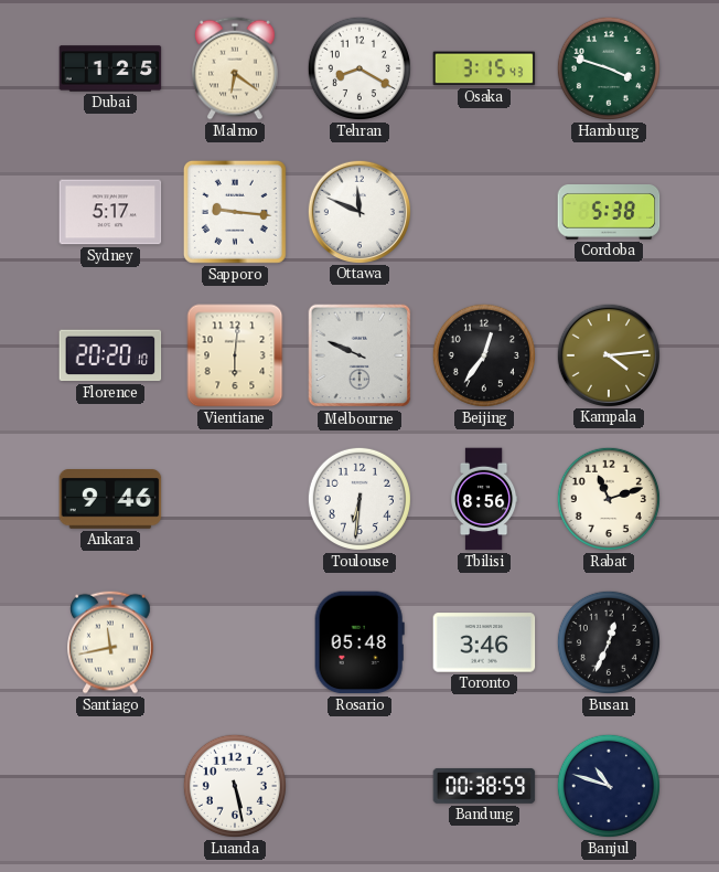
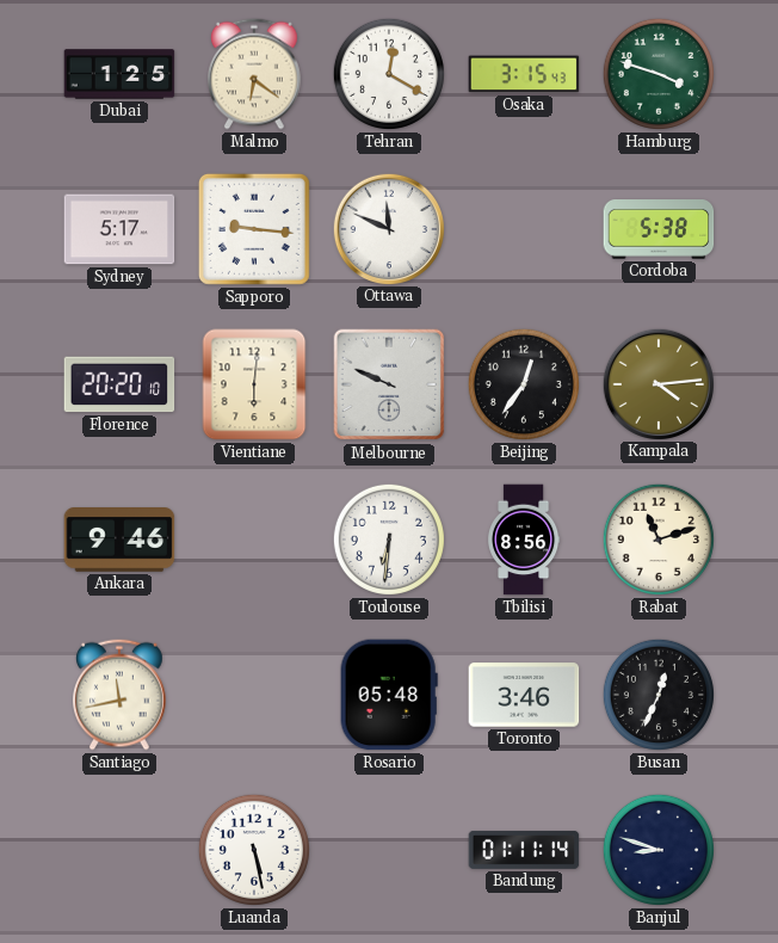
Tehran: 8:20 -> 12:20
Bandung: 00:38 -> 01:11
Banjul: 10:48 -> 8:48
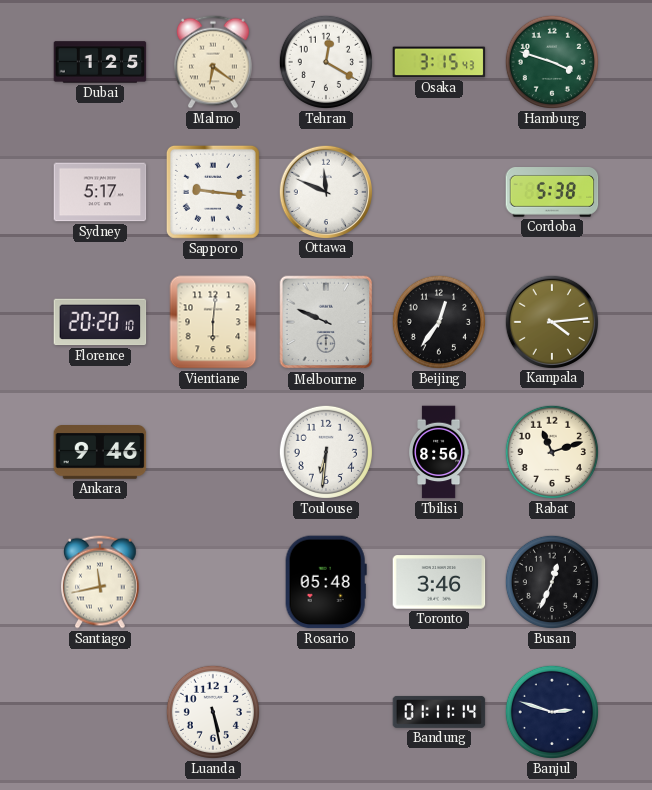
Banjul: 8:48 -> 2:48
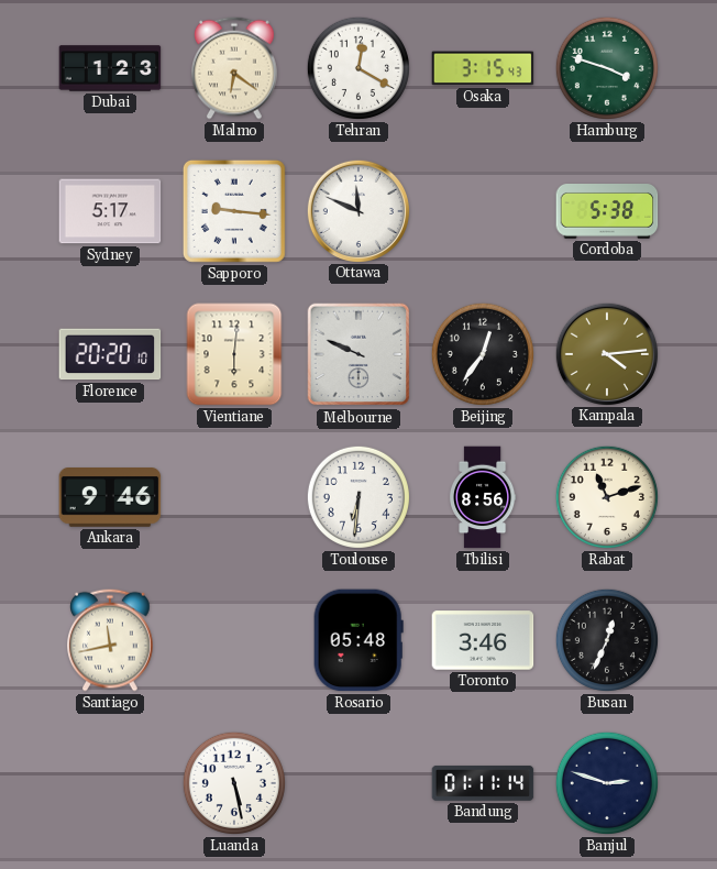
Dubai: 1:25 -> 1:23
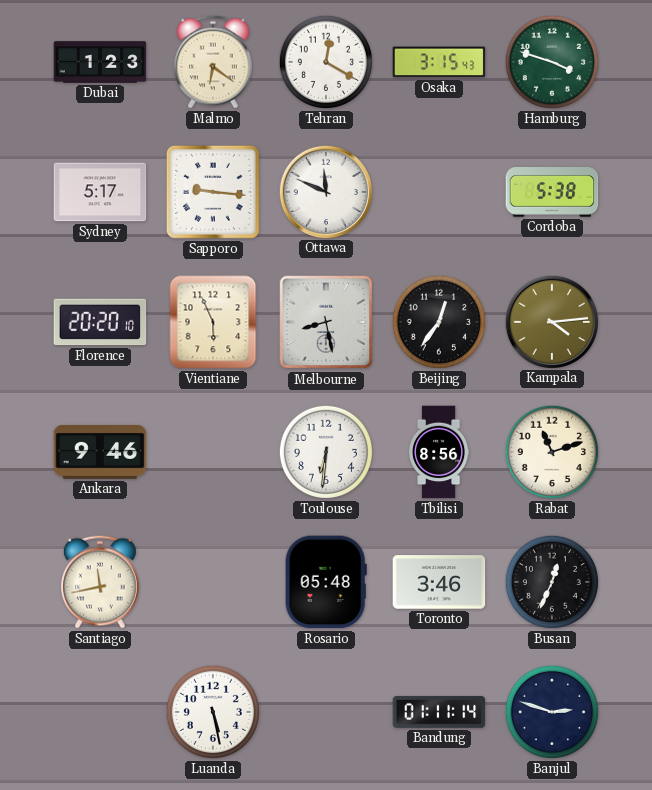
Vientiane: 6:01 -> 5:56
Melbourne: 9:49 -> 8:28
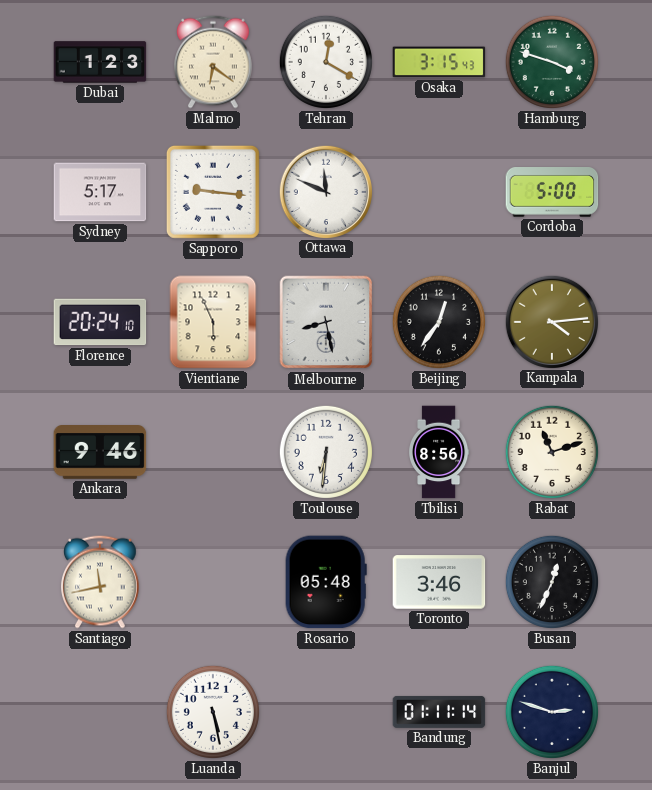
Cordoba: 5:38 -> 5:00
Florence: 20:20 -> 20:24
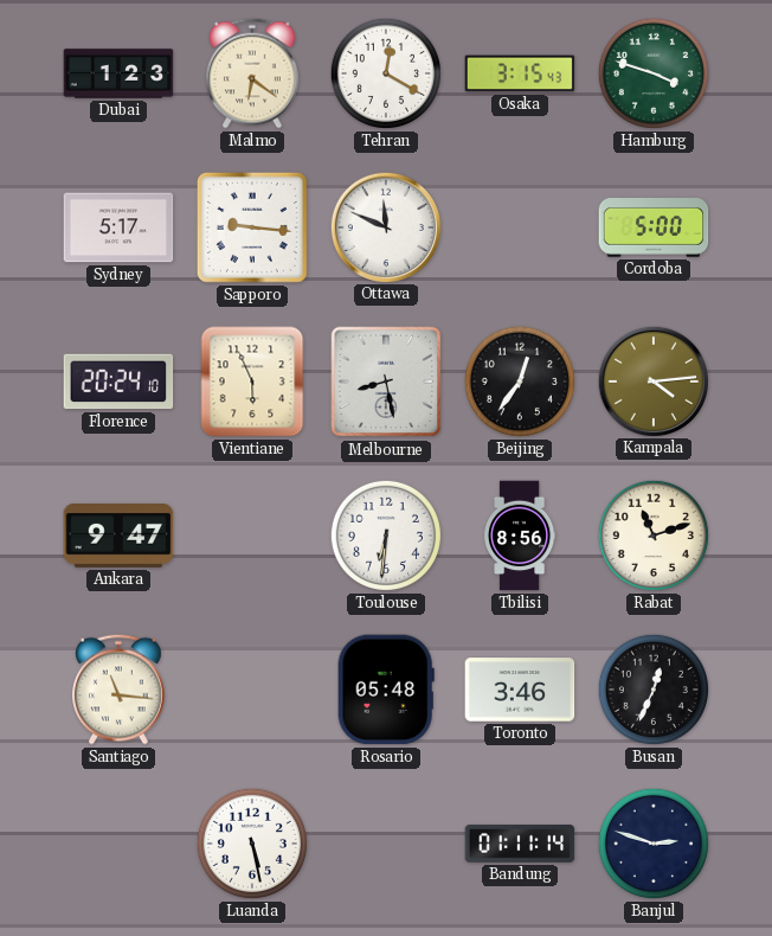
Ankara: 9:46 -> 9:47
Santiago: 11:43 -> 11:16
